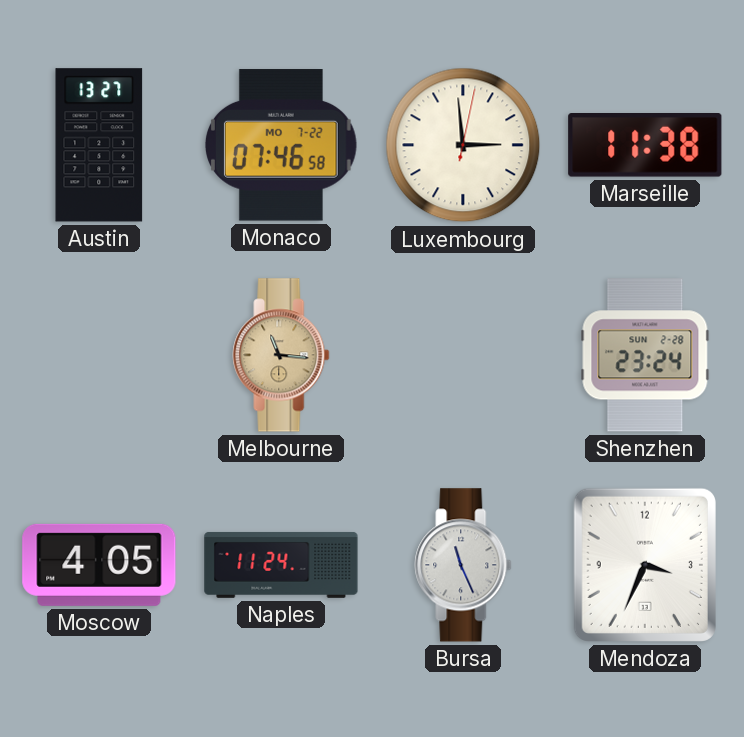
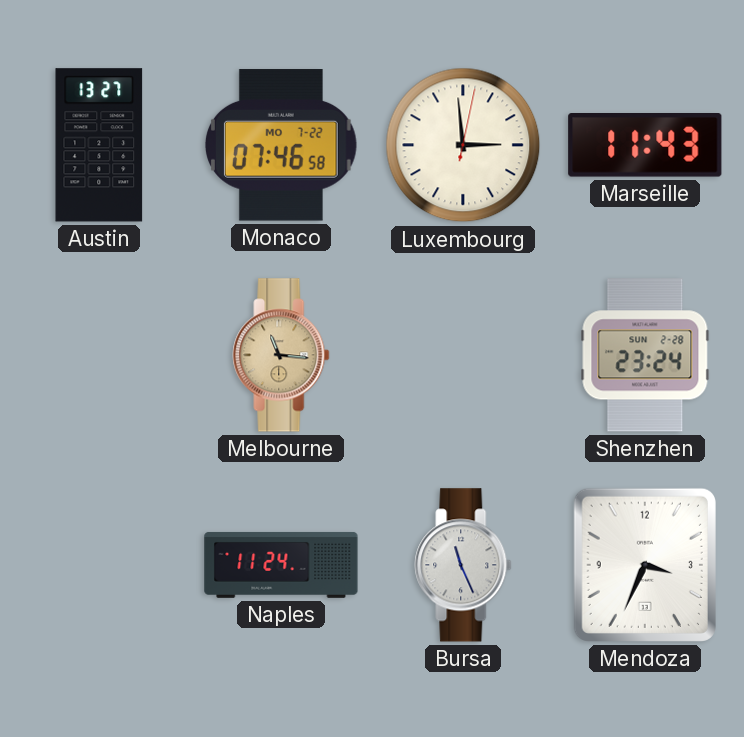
Marseille: 11:38 -> 11:43
Moscow: 4:05 -> none
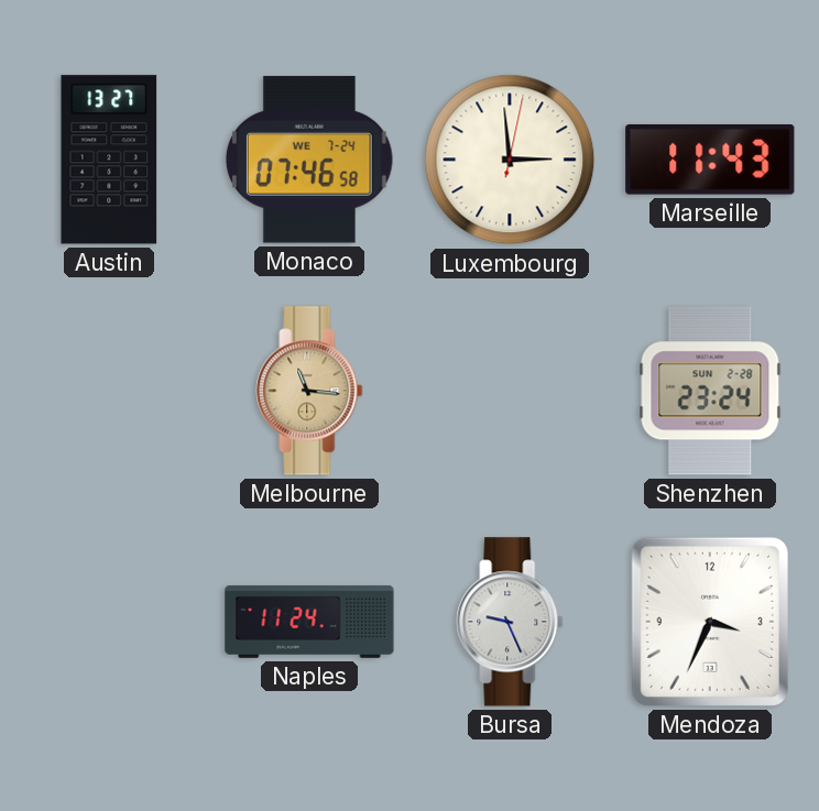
Monaco date: MO 7-22 -> WE 7-24
Bursa: 11:26 -> 9:26
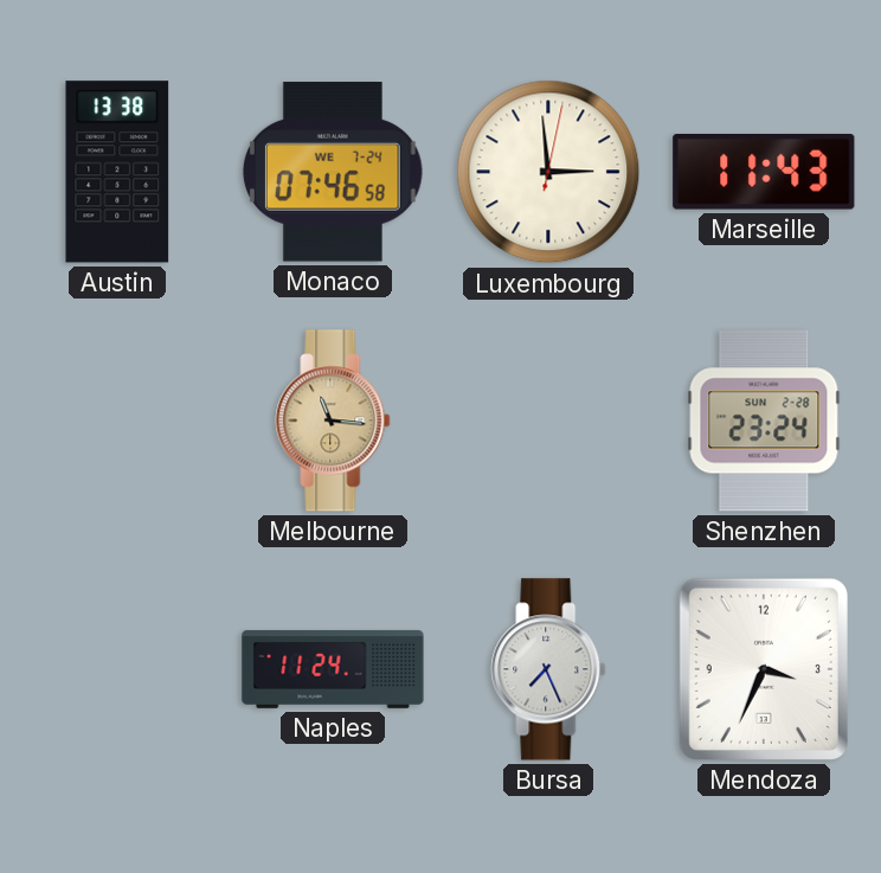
Austin: 13:27 -> 13:38
Bursa: 9:26 -> 7:26
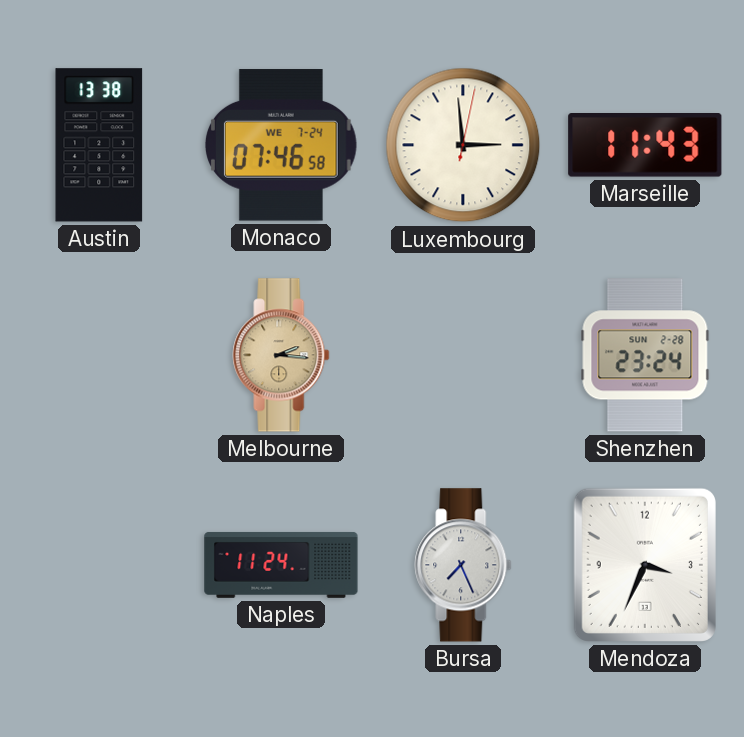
Melbourne: 11:16 -> 2:16
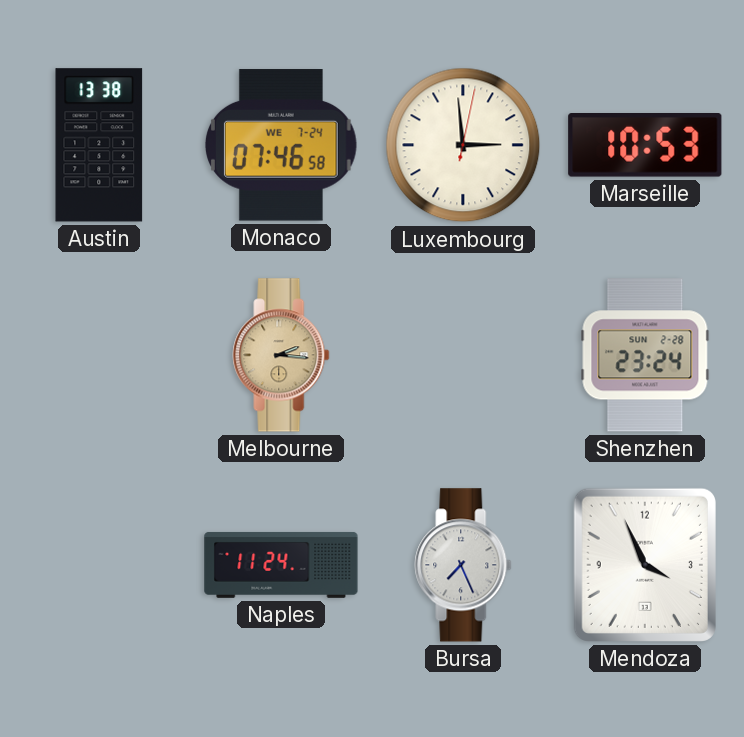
Marseille: 11:43 -> 10:53
Mendoza: 3:34 -> 3:56
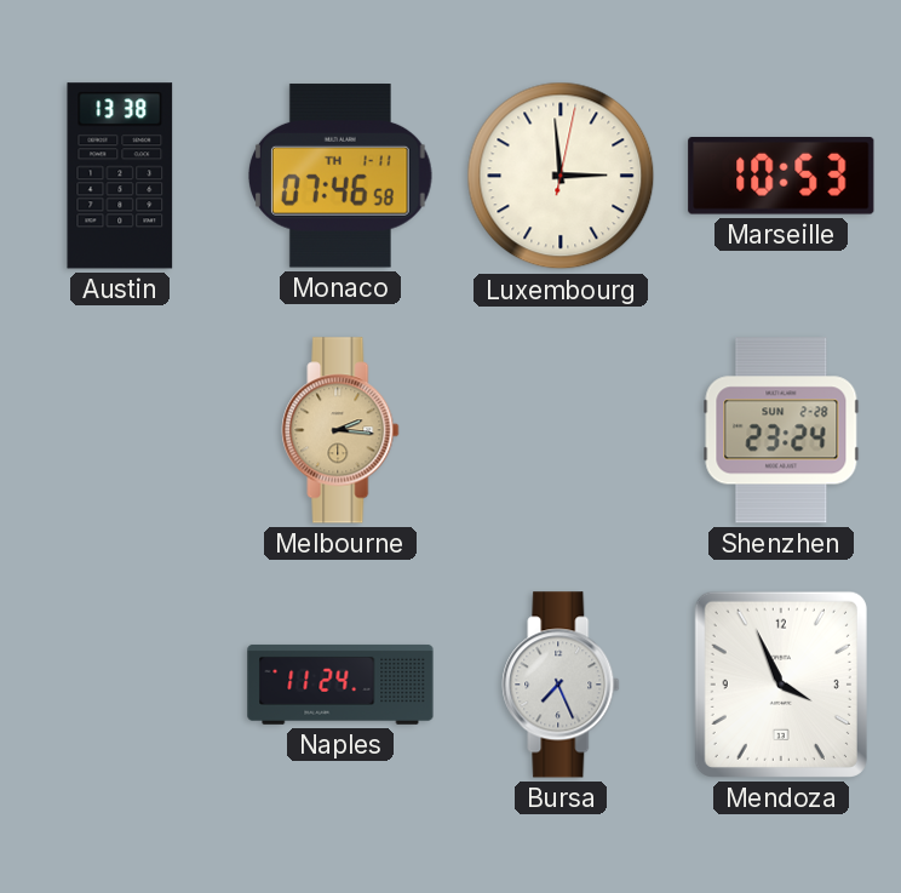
Monaco date: WE 7-24 -> TH 1-11
